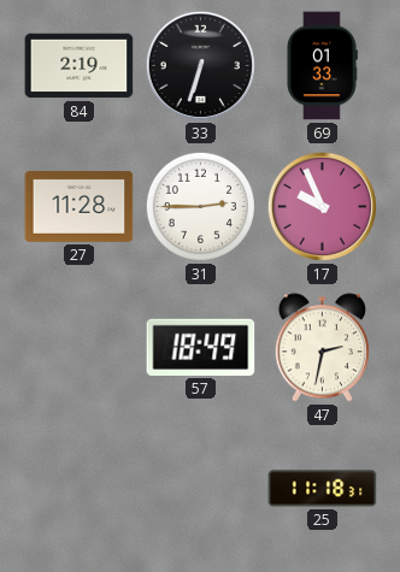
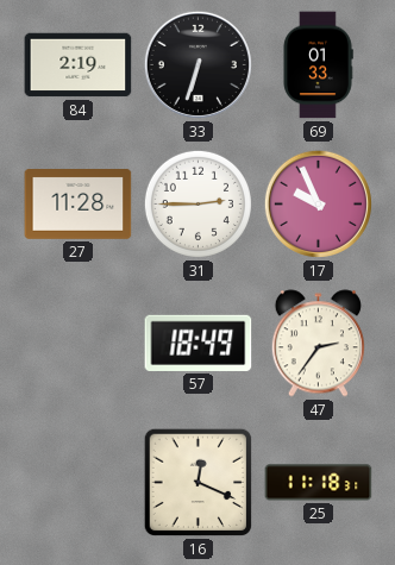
47: 2:32 -> 2:36
16: none -> 12:19
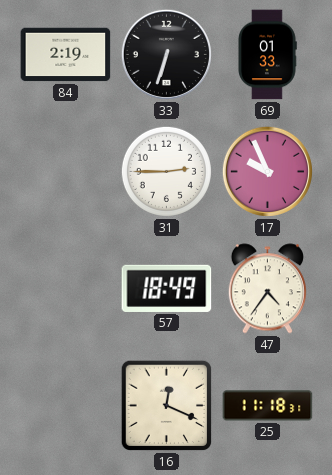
27: 11:28 -> none
47: 2:36 -> 4:36
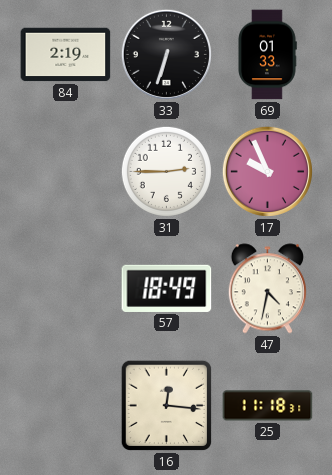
47: 4:36 -> 4:32
16: 12:19 -> 12:16
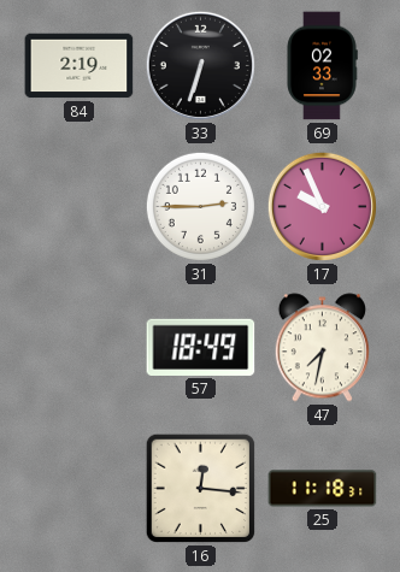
69: 01:33 -> 02:33
47: 4:32 -> 7:32
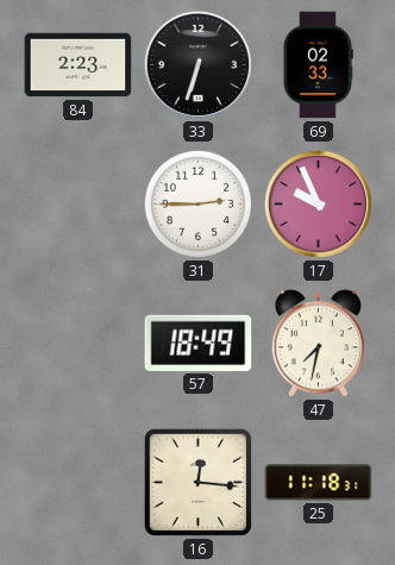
84: 2:19 -> 2:23
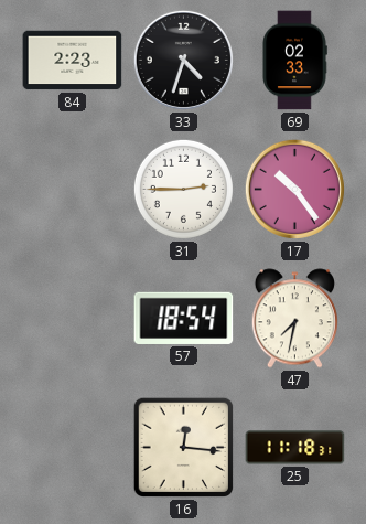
33: 6:33 -> 4:33
17: 9:56 -> 10:24
57: 18:49 -> 18:54
